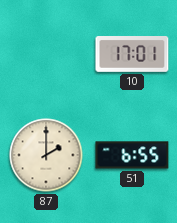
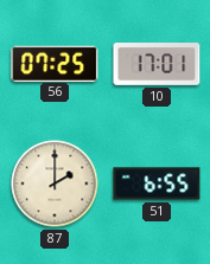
56: none -> 07:25
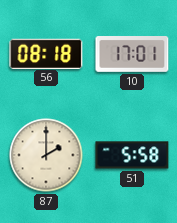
56: 07:25 -> 08:18
51: 6:55 -> 5:58
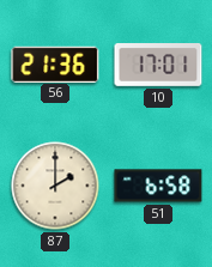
56: 08:18 -> 21:36
51: 5:58 -> 6:58
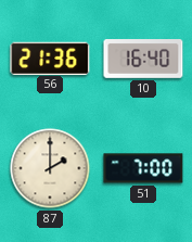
10: 17:01 -> 16:40
51: 6:58 -> 7:00
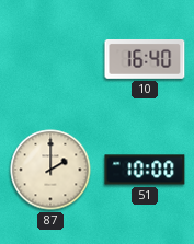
56: 21:36 -> none
51: 7:00 -> 10:00
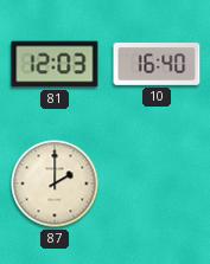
81: none -> 12:03
51: 10:00 -> none
